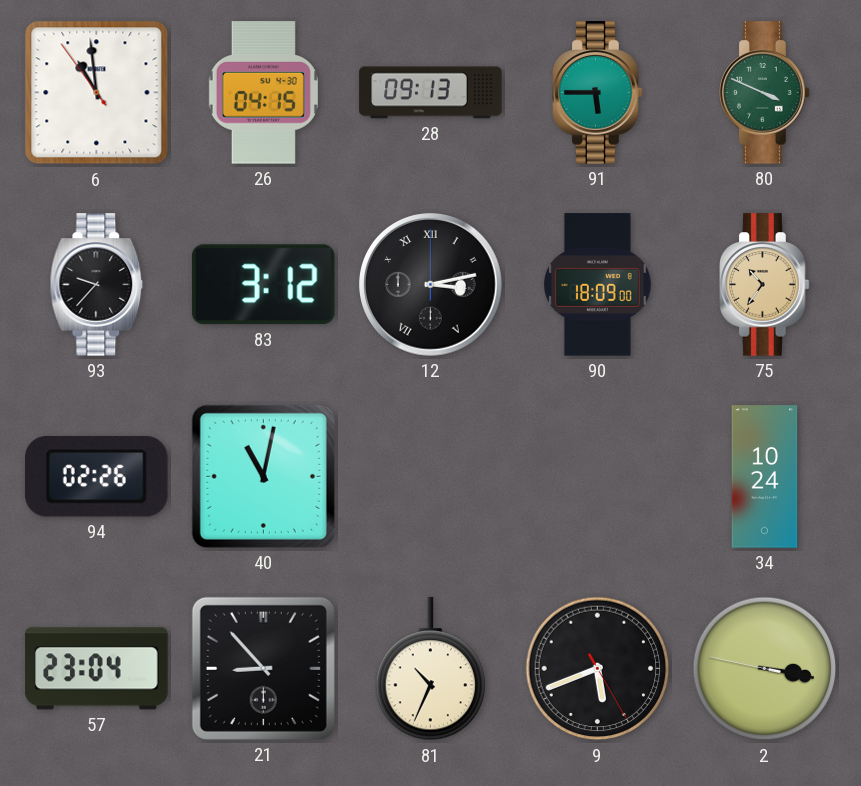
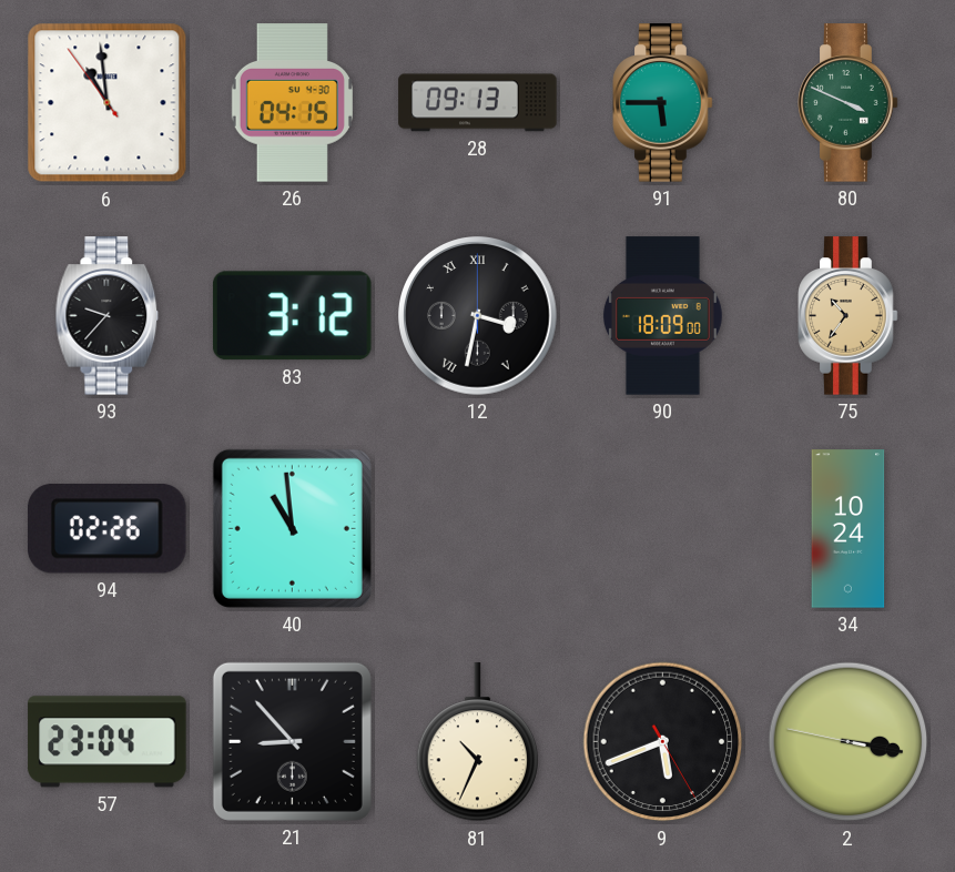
12: 3:13 -> 3:32
40: 11:02 -> 10:59
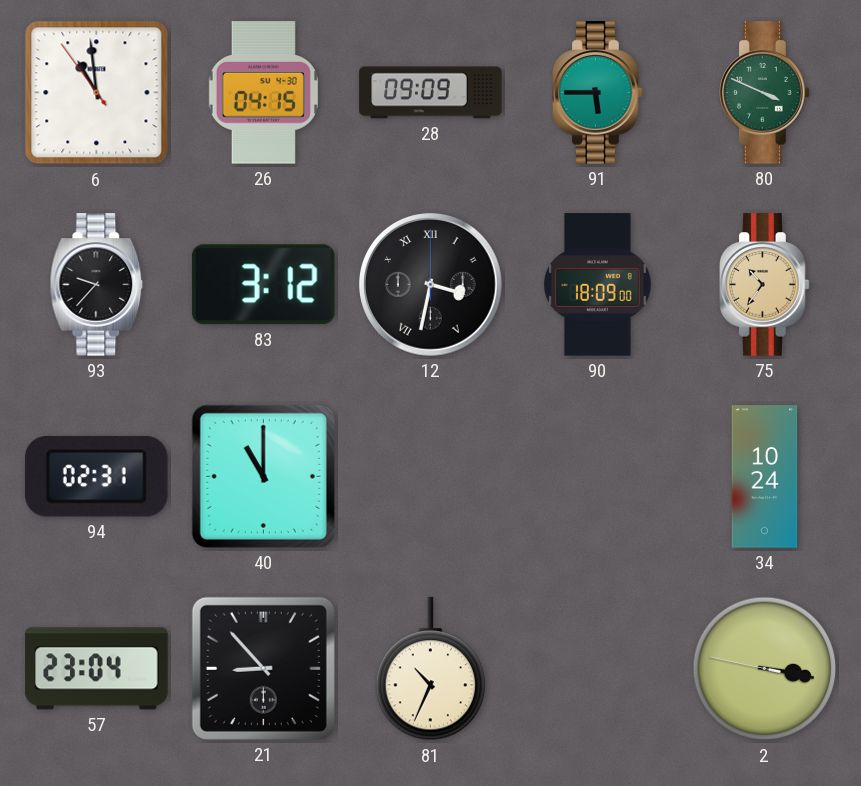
28: 09:13 -> 09:09
94: 02:26 -> 02:31
40: 10:59 -> 11:00
9: 5:41 -> none
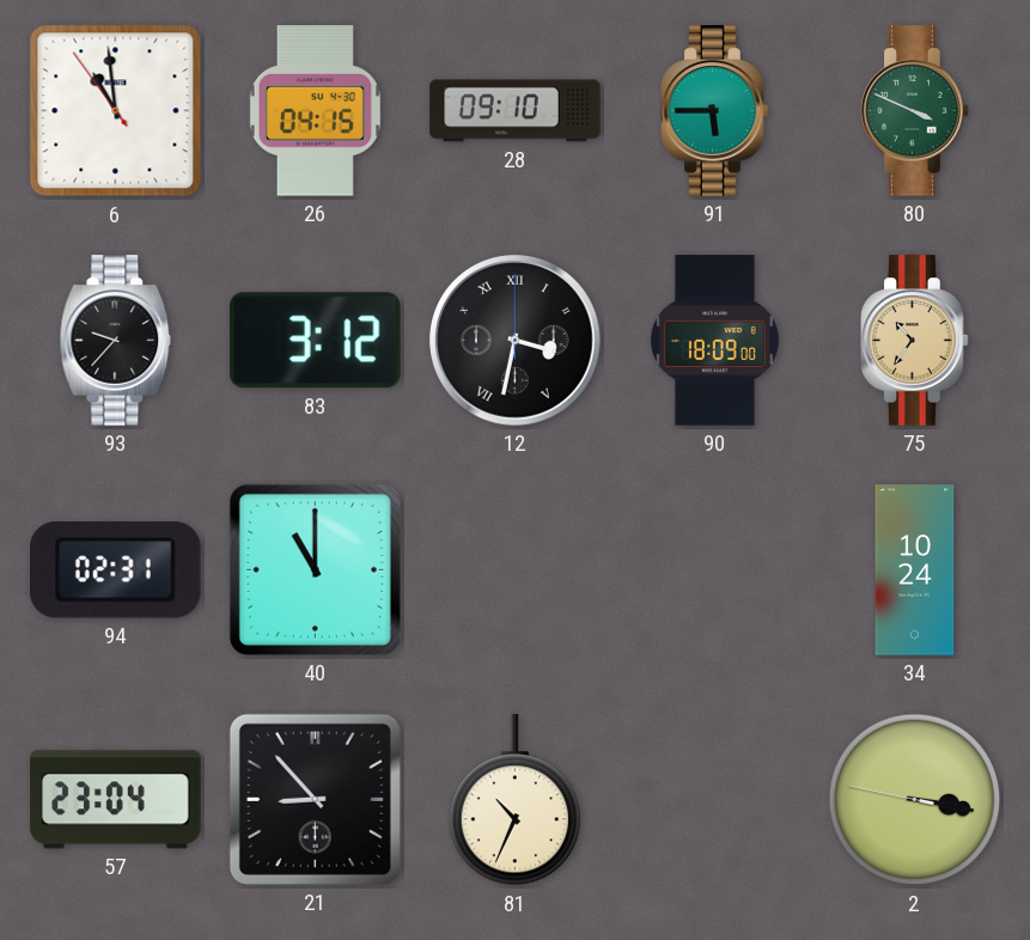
28: 09:09 -> 09:10
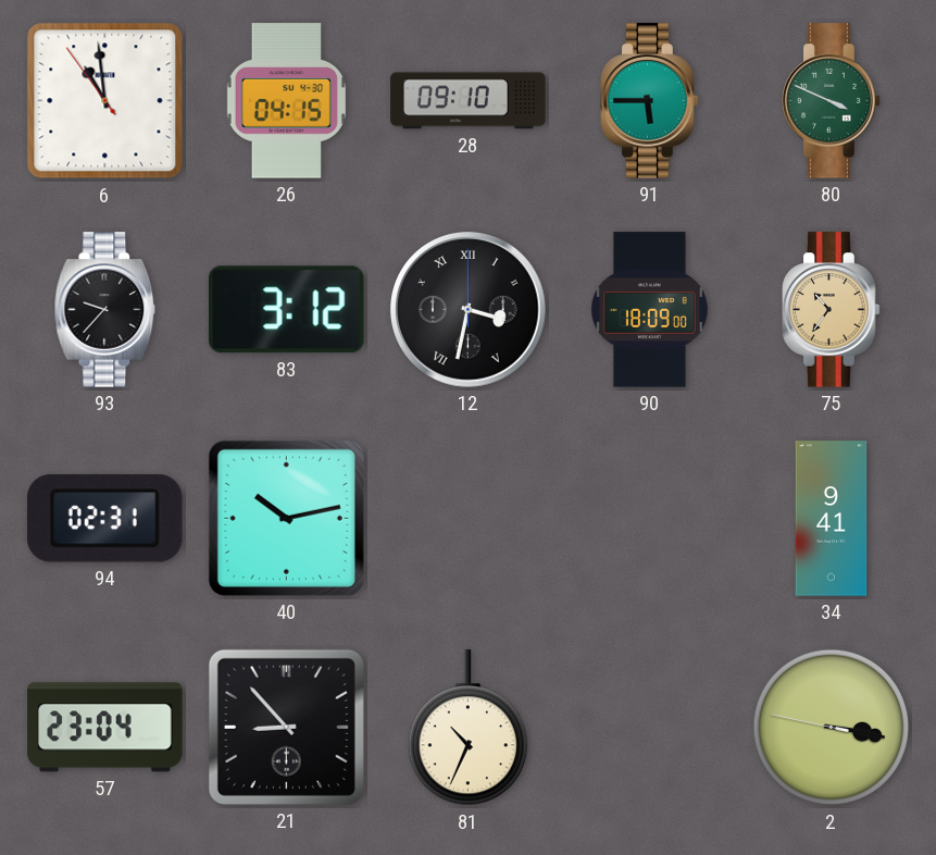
40: 11:00 -> 10:13
34: 10:24 -> 9:41
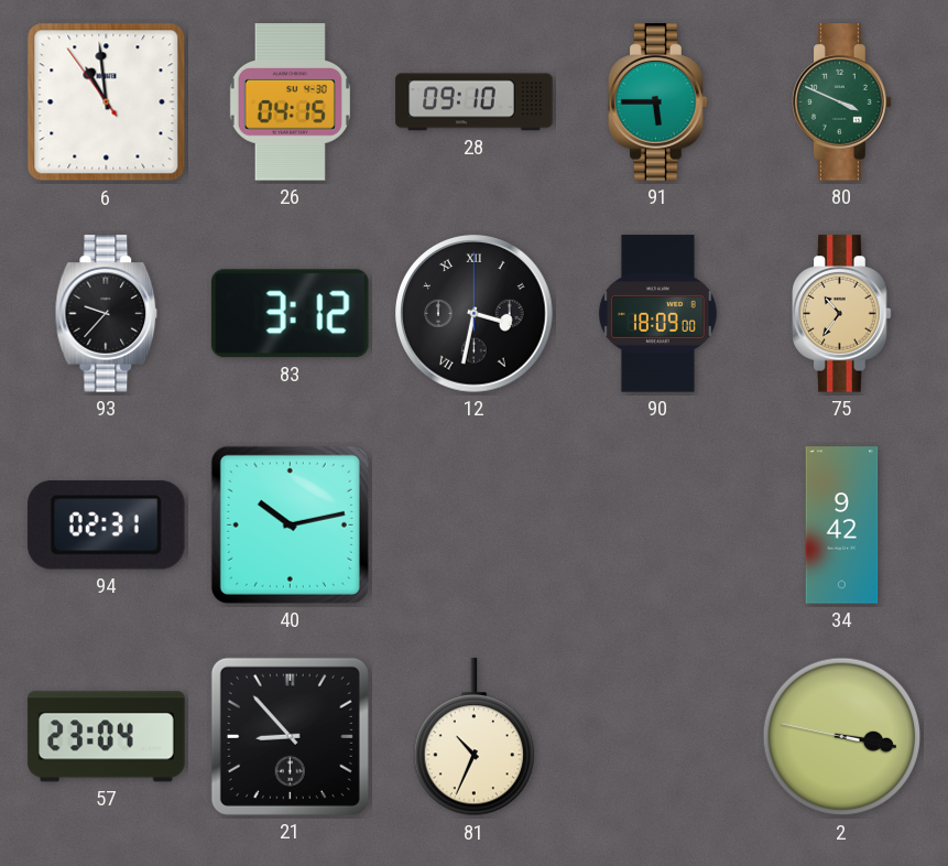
34: 9:41 -> 9:42
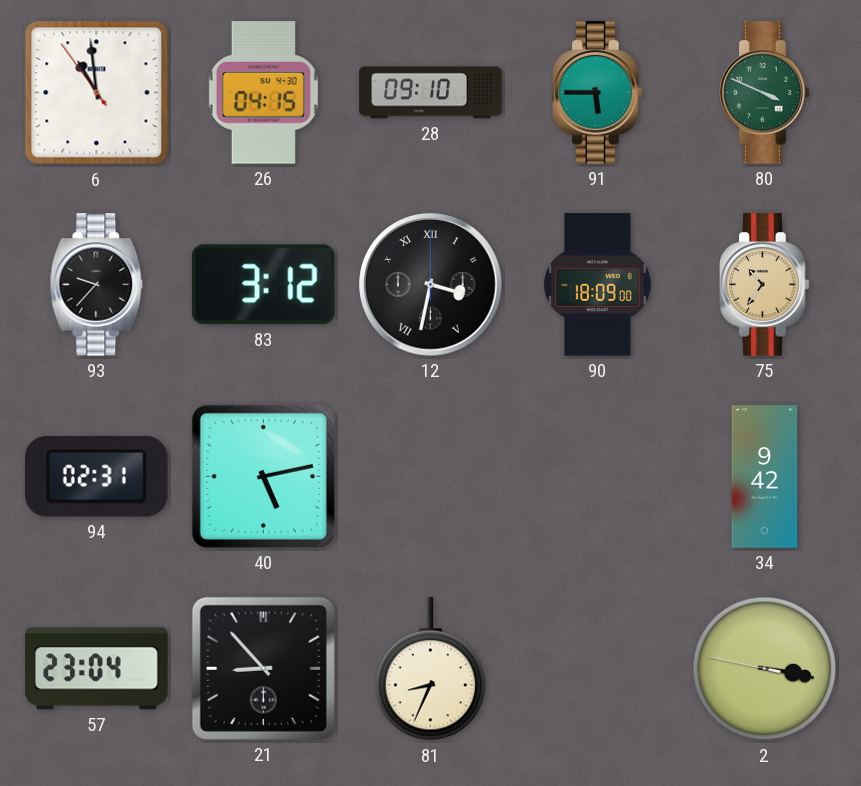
40: 10:13 -> 5:13
81: 10:34 -> 8:34
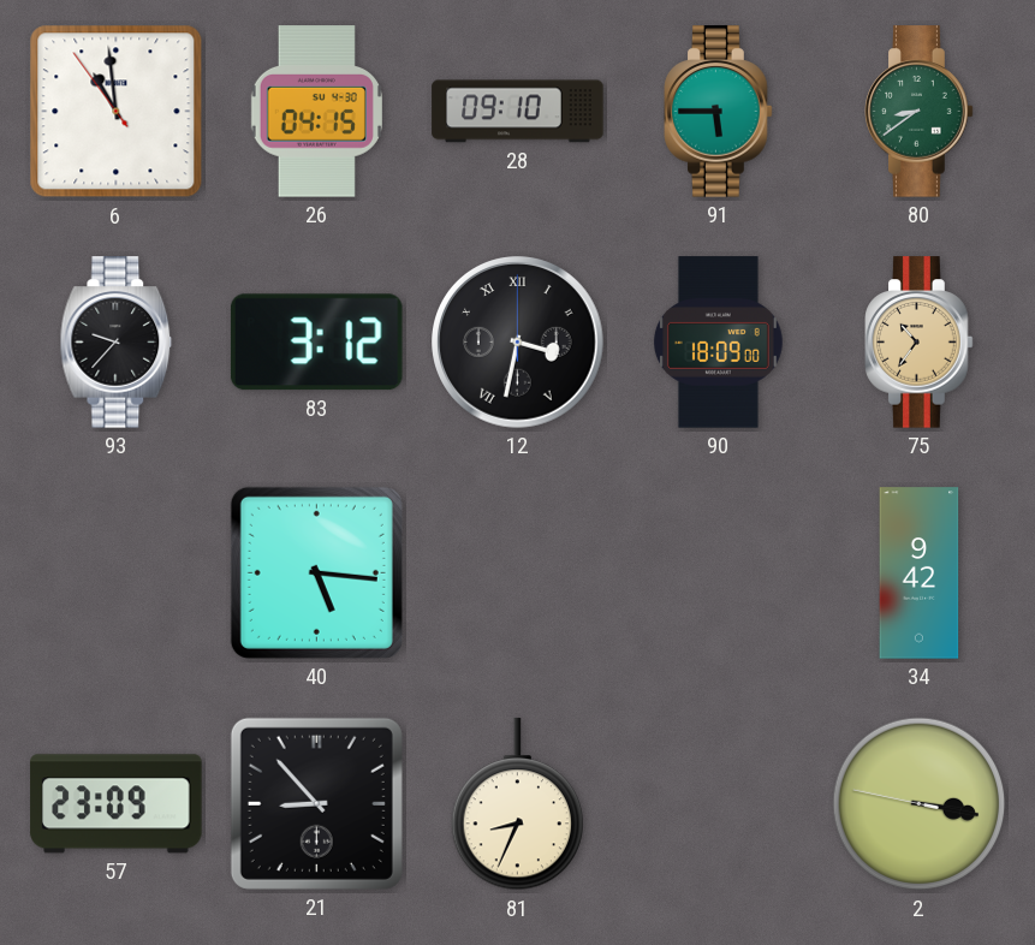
80: 3:49 -> 8:39
94: 02:31 -> none
40: 5:13 -> 5:16
57: 23:04 -> 23:09
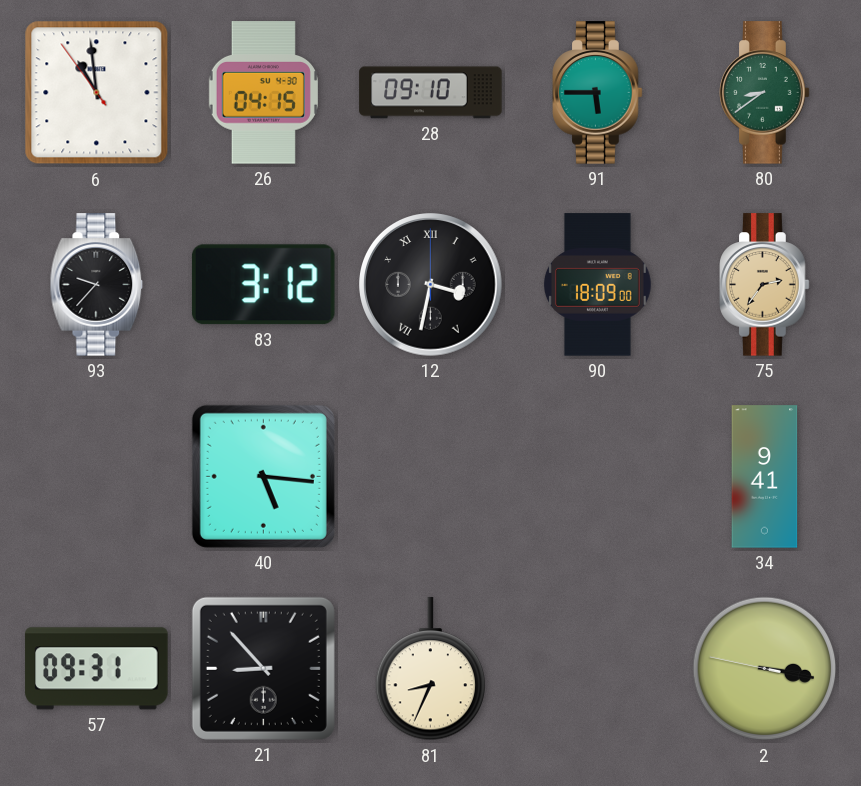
75: 10:36 -> 2:36
34: 9:42 -> 9:41
57: 23:09 -> 09:31
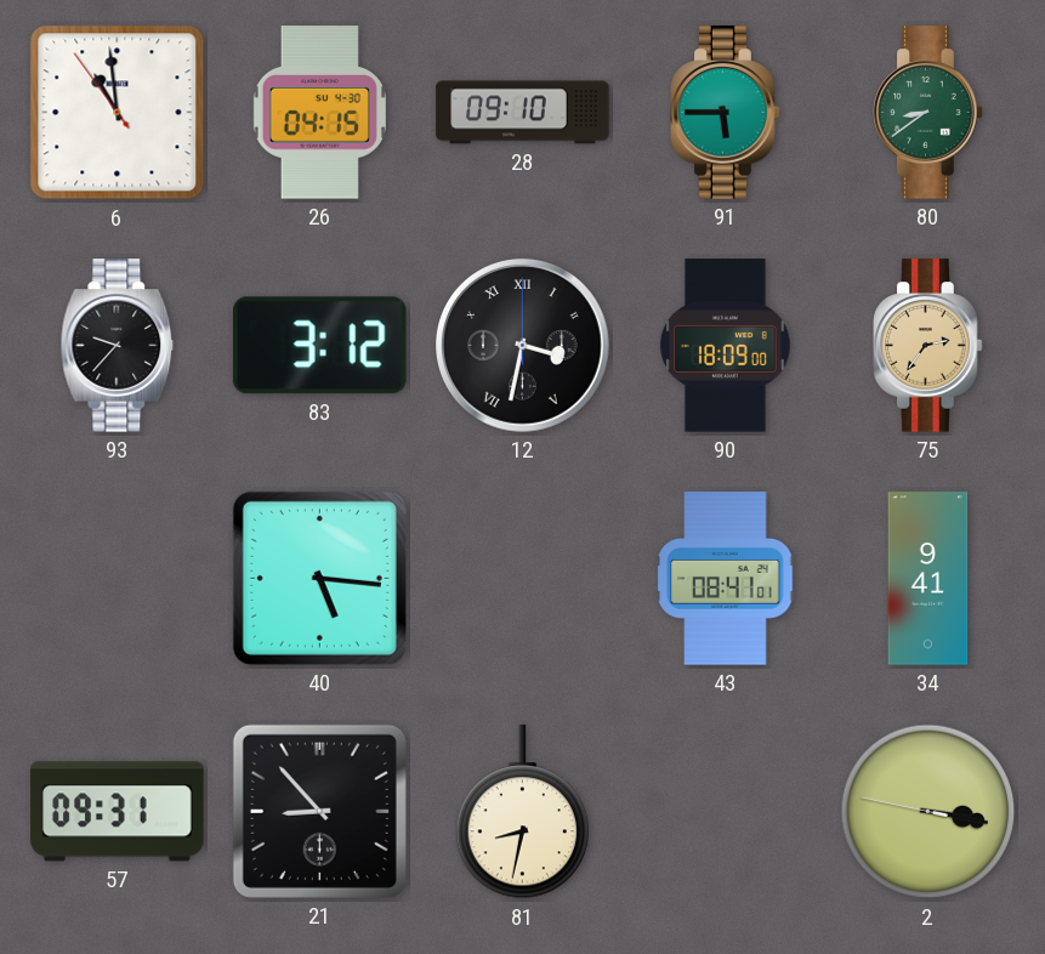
43: none -> 08:41
81: 8:34 -> 8:32
